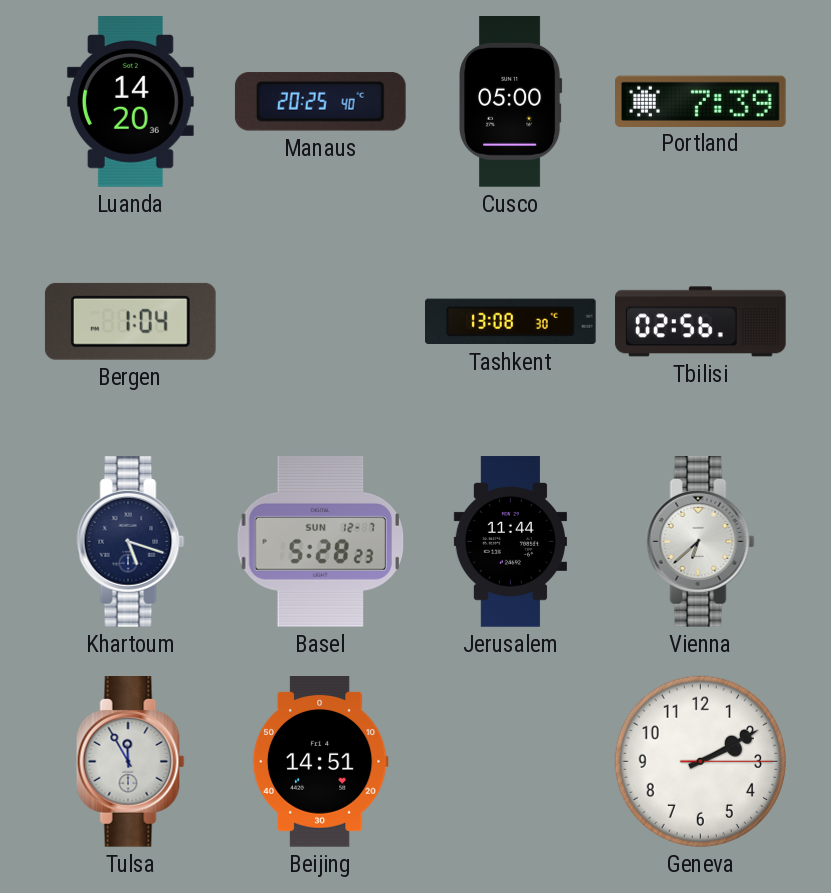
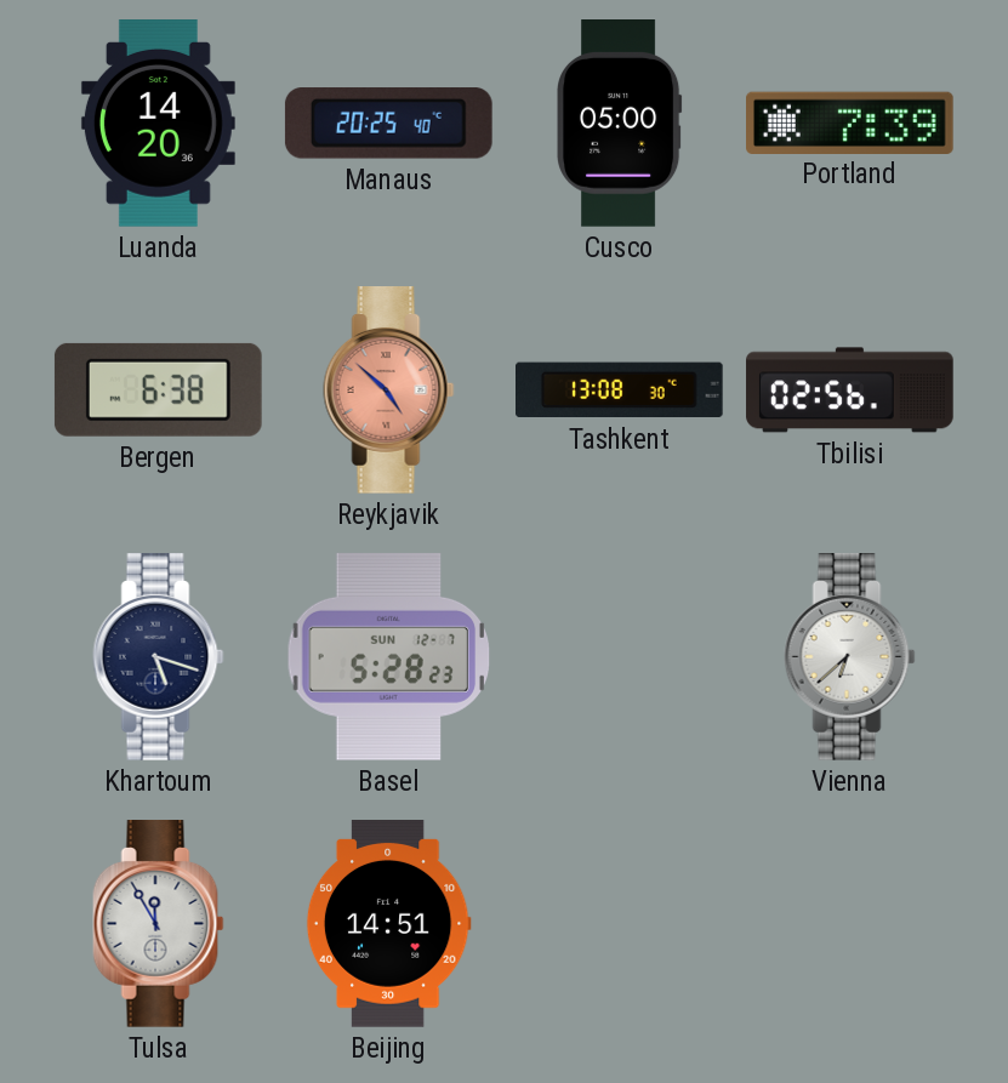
Bergen: 1:04 -> 6:38
Reykjavik: none -> 4:52
Jerusalem: 11:44 -> none
Geneva: 2:10 -> none
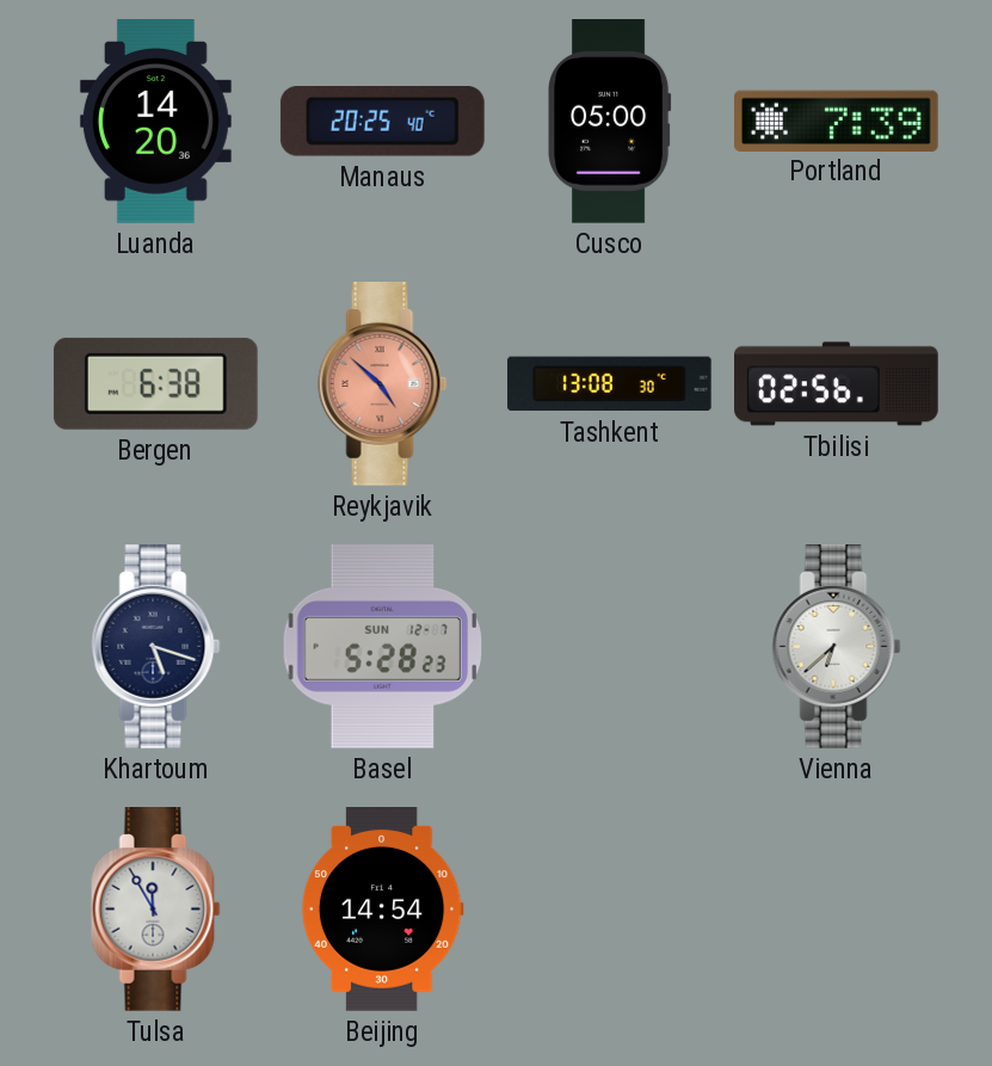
Beijing: 14:51 -> 14:54
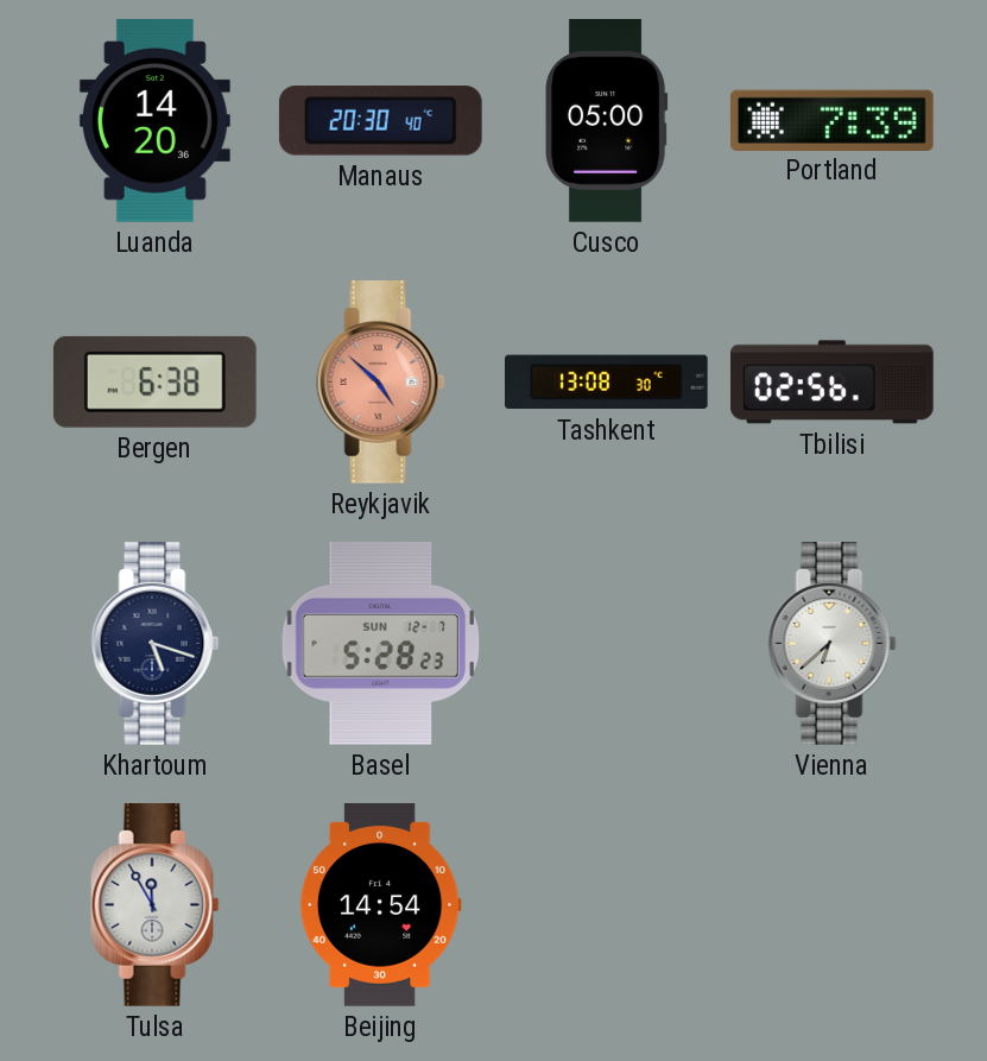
Manaus: 20:25 -> 20:30
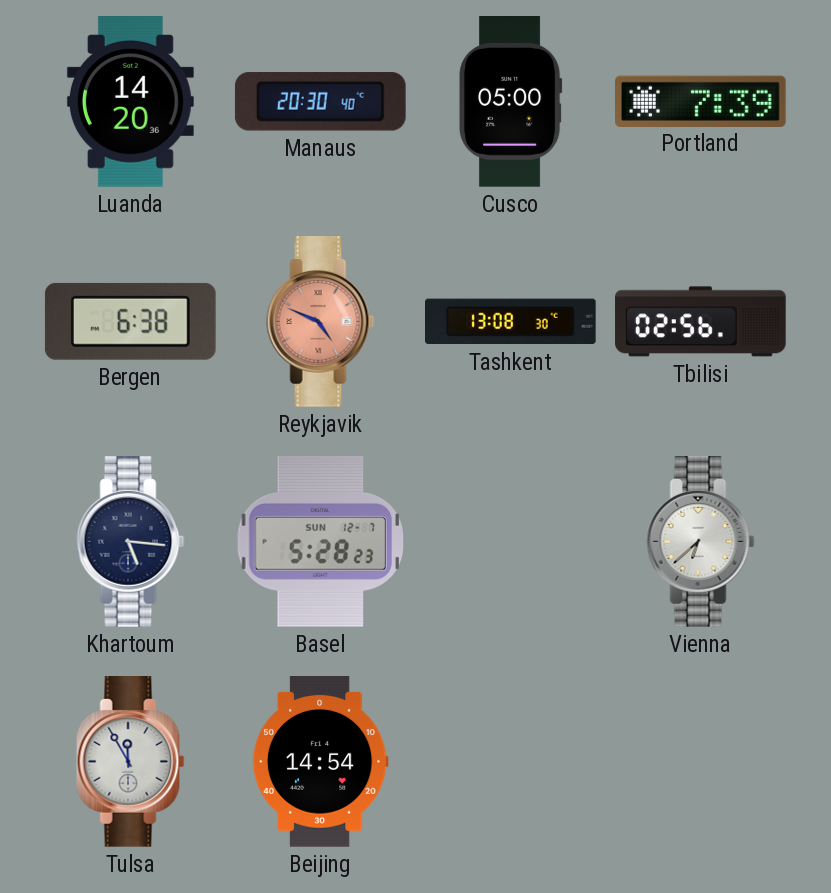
Reykjavik: 4:52 -> 4:49
Khartoum: 5:18 -> 5:16
